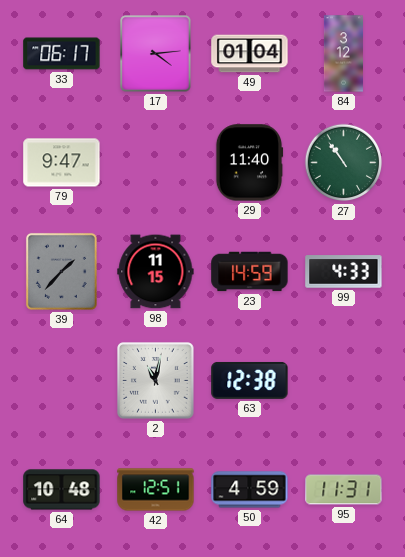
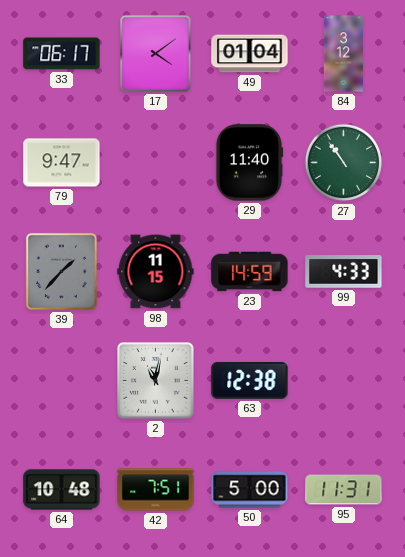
17: 4:14 -> 4:09
42: 12:51 -> 7:51
50: 4:59 -> 5:00
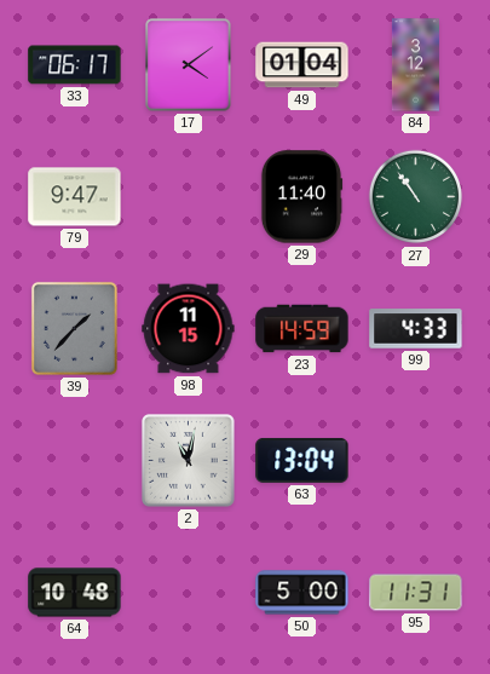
63: 12:38 -> 13:04
42: 7:51 -> none
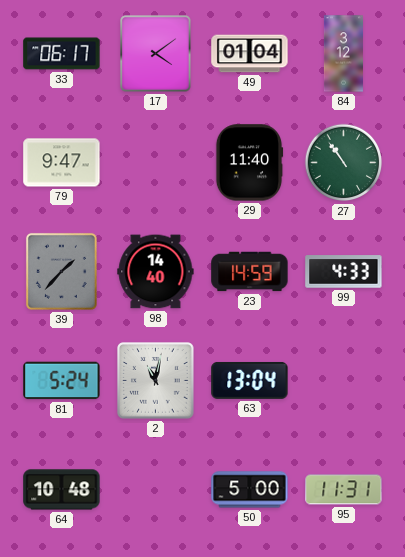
98: 11:15 -> 14:40
81: none -> 5:24
